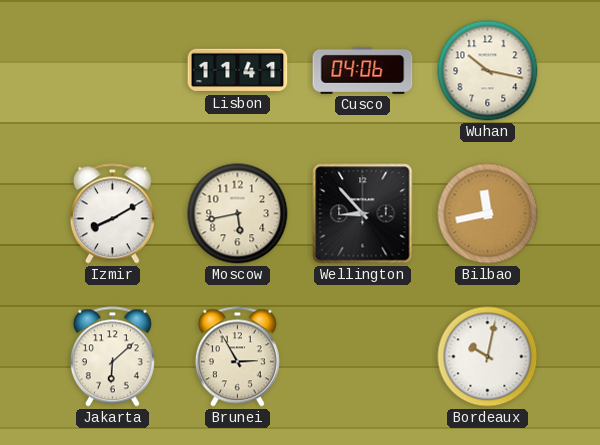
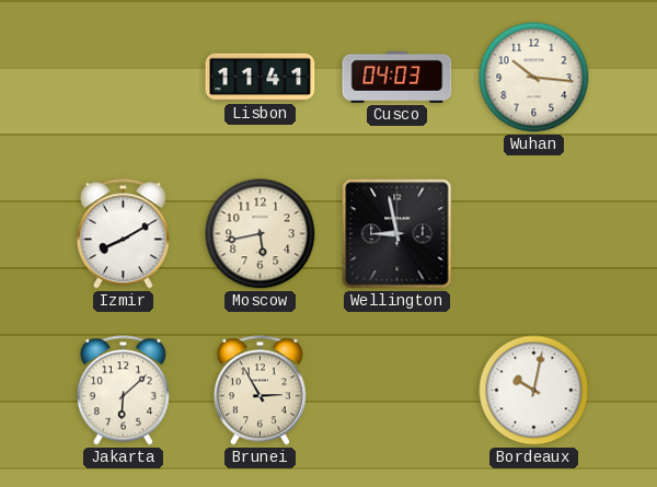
Cusco: 04:06 -> 04:03
Wuhan: 10:17 -> 10:16
Wellington: 8:53 -> 8:58
Bilbao: 11:43 -> none
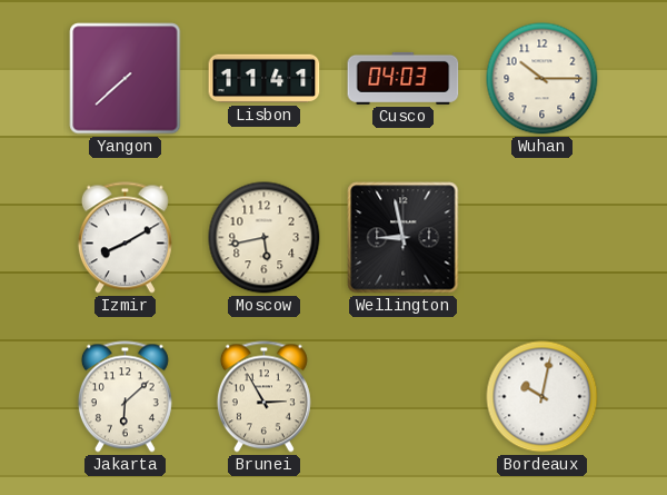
Yangon: none -> 7:38
Wuhan: 10:16 -> 10:15
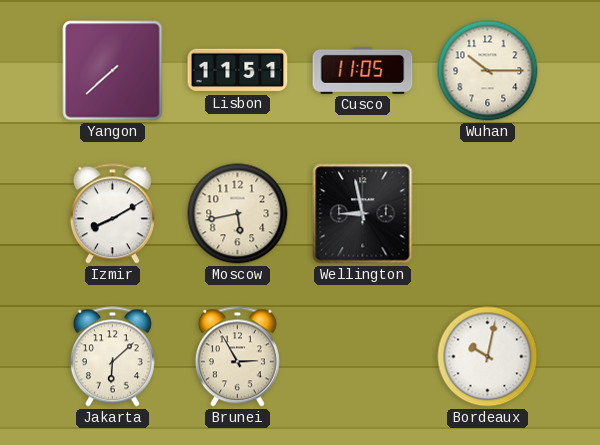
Lisbon: 11:41 -> 11:51
Cusco: 04:03 -> 11:05
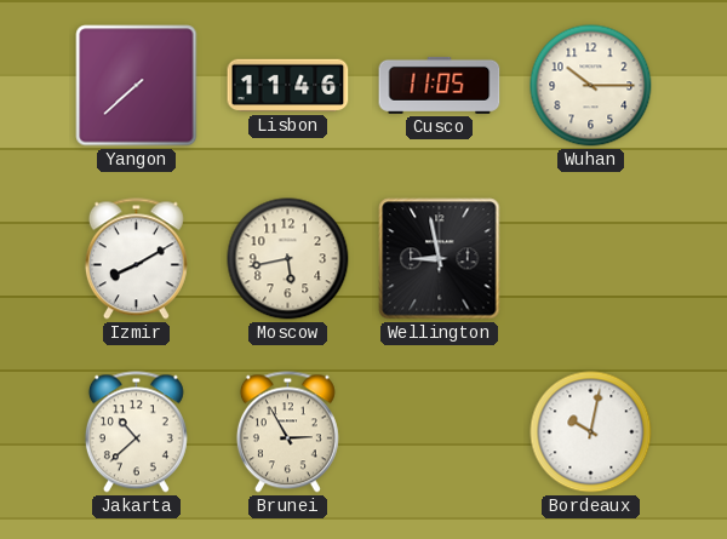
Lisbon: 11:51 -> 11:46
Jakarta: 6:08 -> 10:38
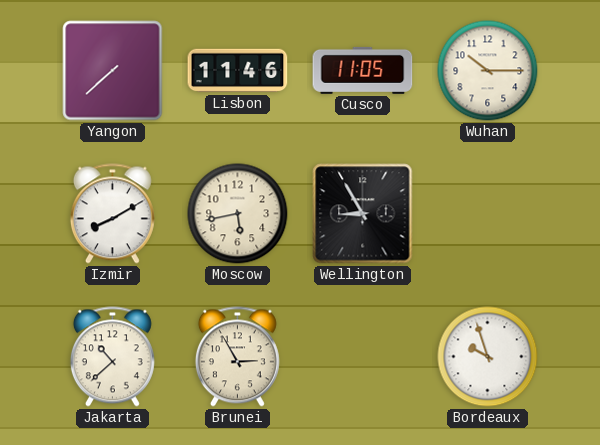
Wellington: 8:58 -> 8:55
Bordeaux: 10:02 -> 9:57
